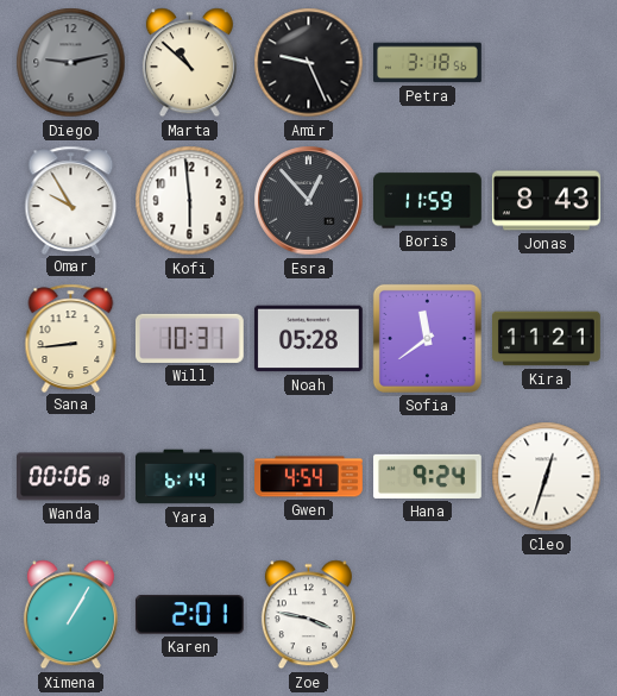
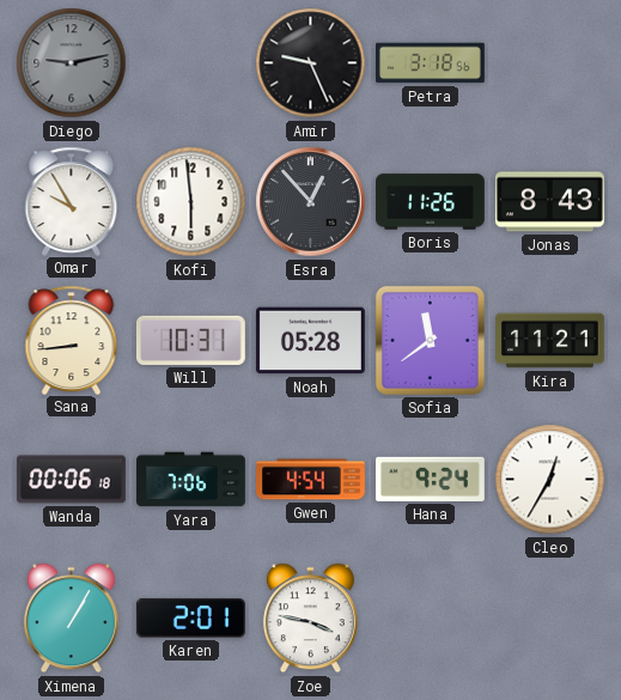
Marta: 10:52 -> none
Boris: 11:59 -> 11:26
Yara: 6:14 -> 7:06
Cleo: 12:33 -> 12:35
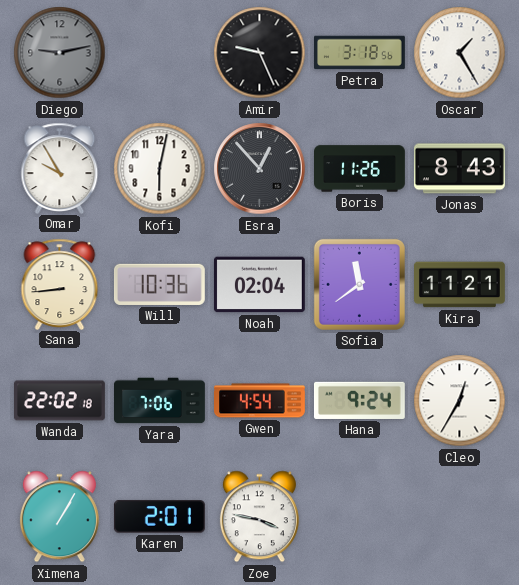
Oscar: none -> 1:25
Kofi: 5:59 -> 6:02
Will: 10:31 -> 10:36
Noah: 05:28 -> 02:04
Wanda: 00:06 -> 22:02
